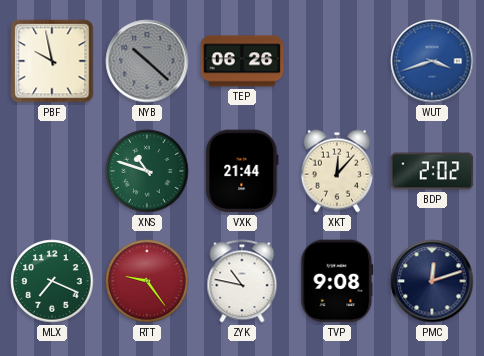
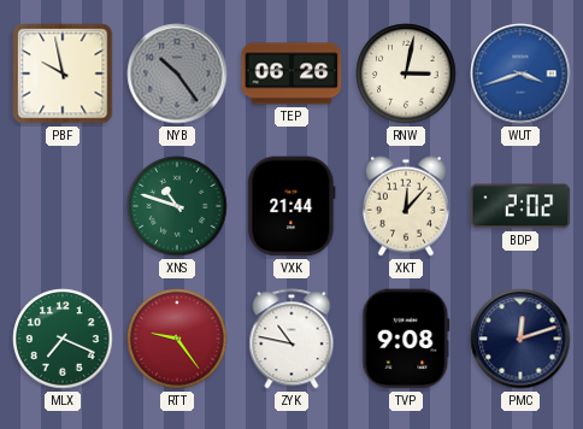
NYB: 10:22 -> 10:24
RNW: none -> 3:02
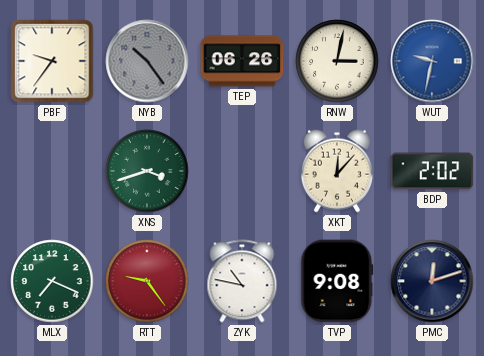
PBF: 9:58 -> 9:36
WUT: 3:42 -> 9:32
XNS: 10:48 -> 3:42
VXK: 21:44 -> none
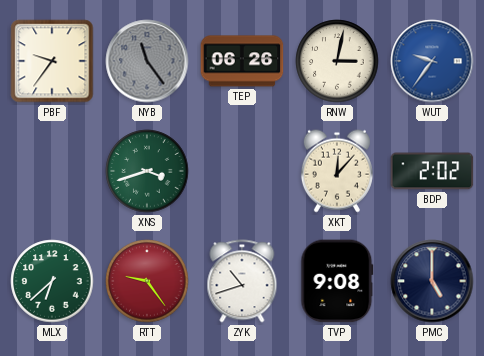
NYB: 10:24 -> 11:24
WUT: 9:32 -> 9:36
MLX: 7:19 -> 6:38
ZYK: 10:47 -> 10:42
PMC: 12:12 -> 5:00
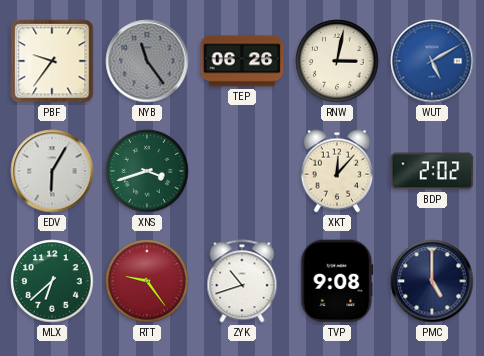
WUT: 9:36 -> 5:10
EDV: none -> 6:05
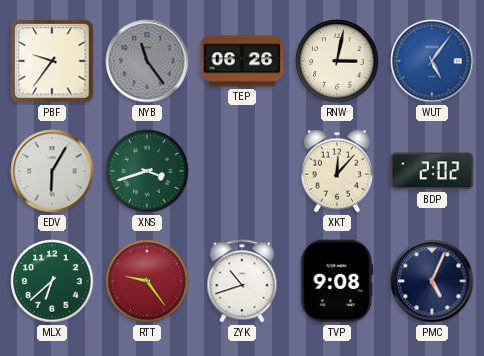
WUT: 5:10 -> 5:06
PMC: 5:00 -> 5:04
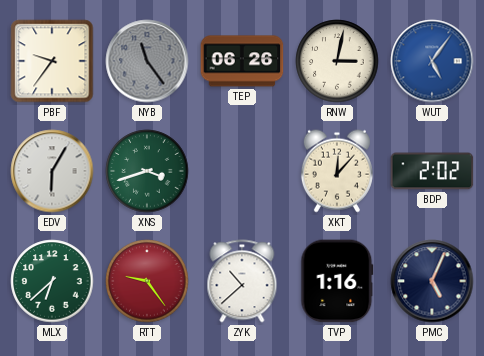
ZYK: 10:42 -> 10:38
TVP: 9:08 -> 1:16
